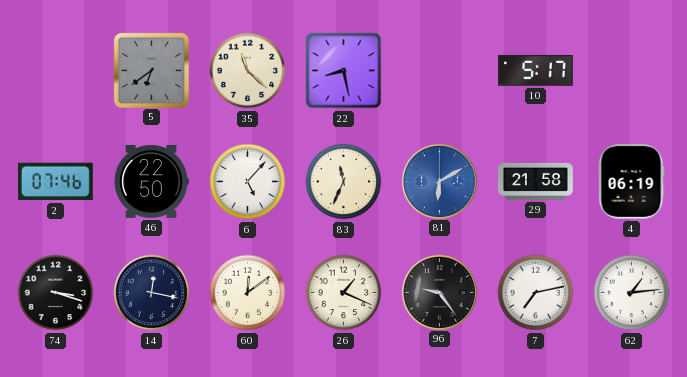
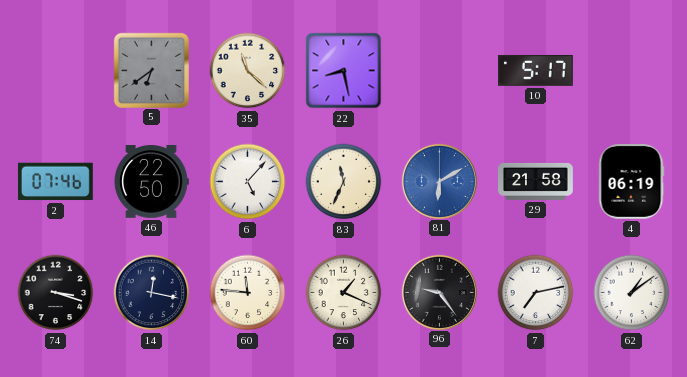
60: 12:09 -> 11:46
62: 1:14 -> 1:09
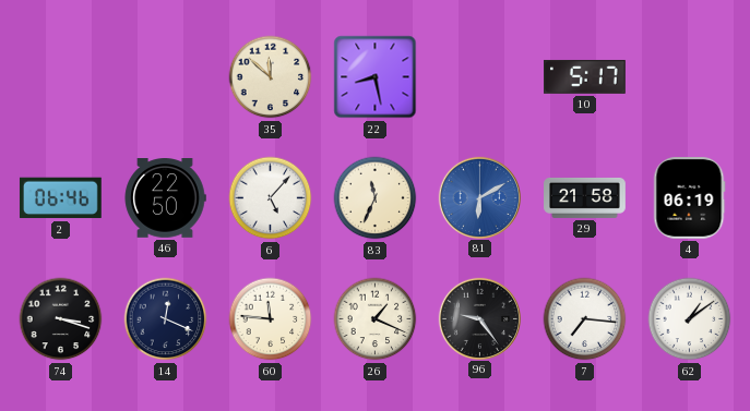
5: 6:39 -> none
35: 11:22 -> 11:52
2: 07:46 -> 06:46
14: 12:17 -> 12:19
7: 7:13 -> 7:16
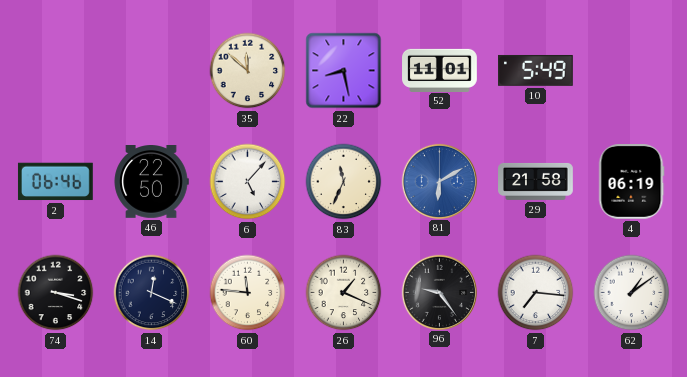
52: none -> 11:01
10: 5:17 -> 5:49
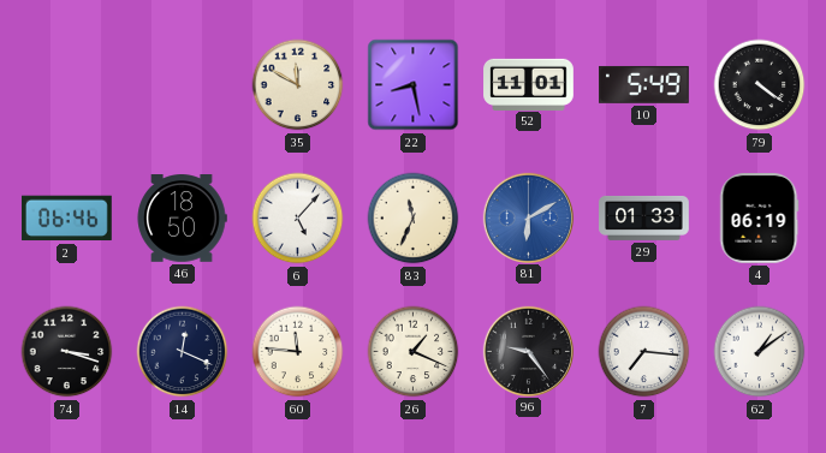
35: 11:52 -> 11:50
79: none -> 4:21
46: 22:50 -> 18:50
29: 21:58 -> 01:33
